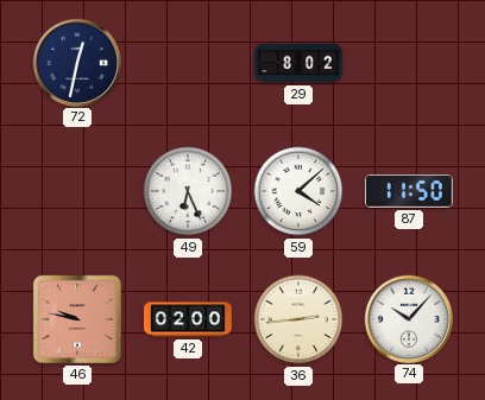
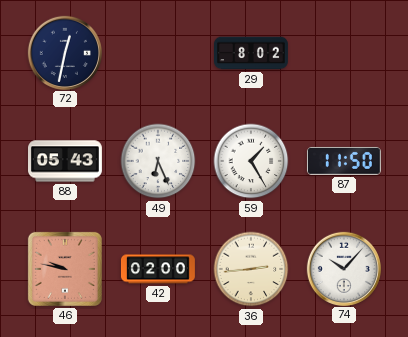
88: none -> 05:43
59: 4:08 -> 1:25
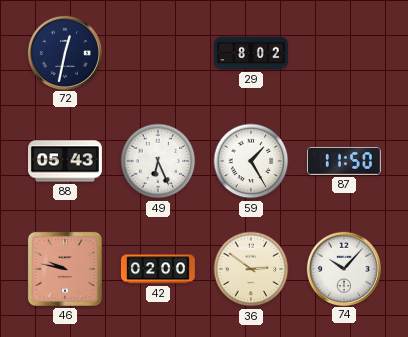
36: 2:44 -> 2:51
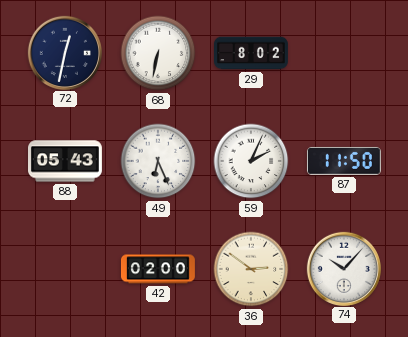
68: none -> 6:32
59: 1:25 -> 2:04
46: 9:47 -> none
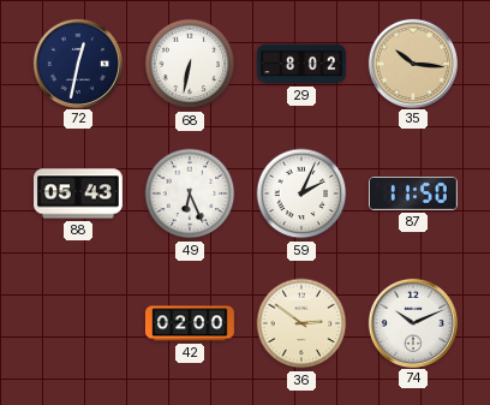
35: none -> 10:16
74: 10:07 -> 10:11
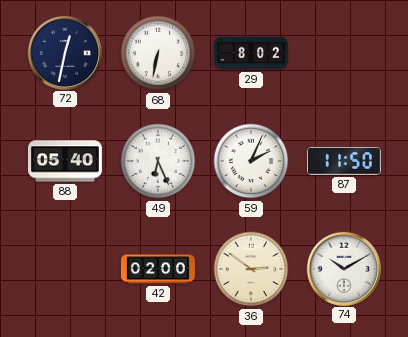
35: 10:16 -> none
88: 05:43 -> 05:40
74: 10:11 -> 10:10
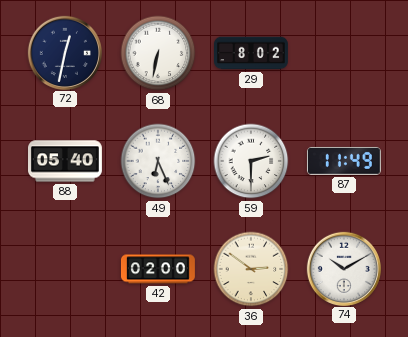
59: 2:04 -> 2:30
87: 11:50 -> 11:49
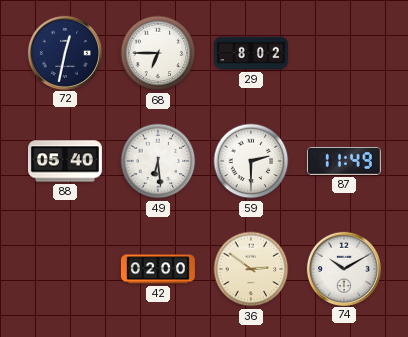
68: 6:32 -> 6:45
49: 6:26 -> 6:29
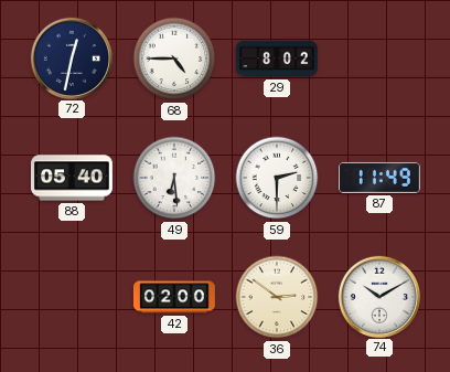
68: 6:45 -> 4:45
